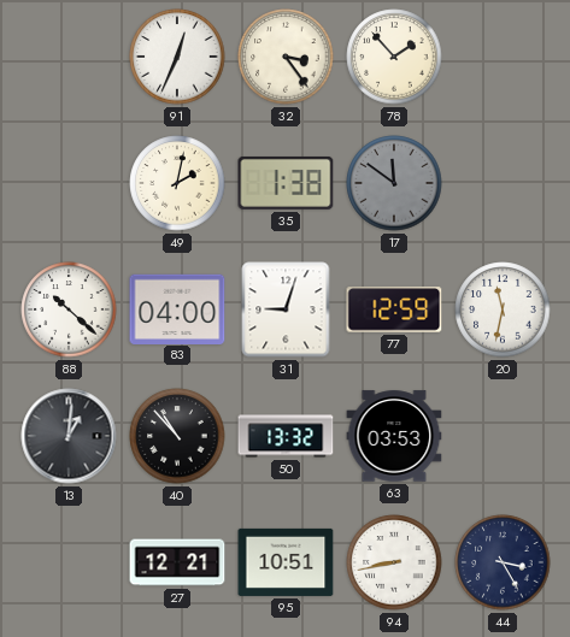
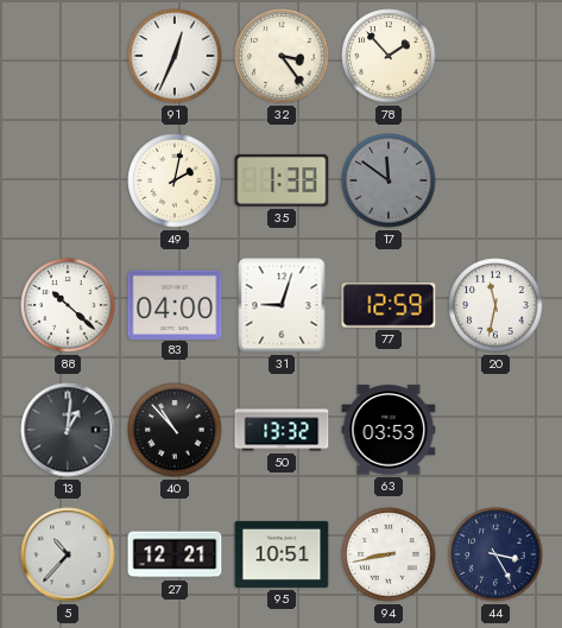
5: none -> 10:37
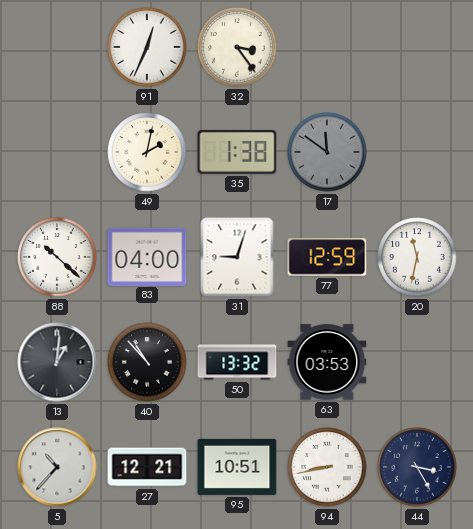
78: 1:53 -> none
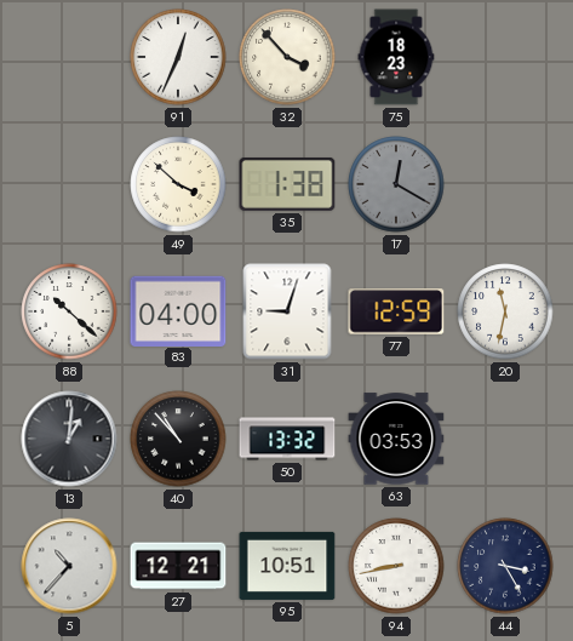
32: 3:24 -> 3:53
75: none -> 18:23
49: 2:02 -> 3:52
17: 11:51 -> 12:20
